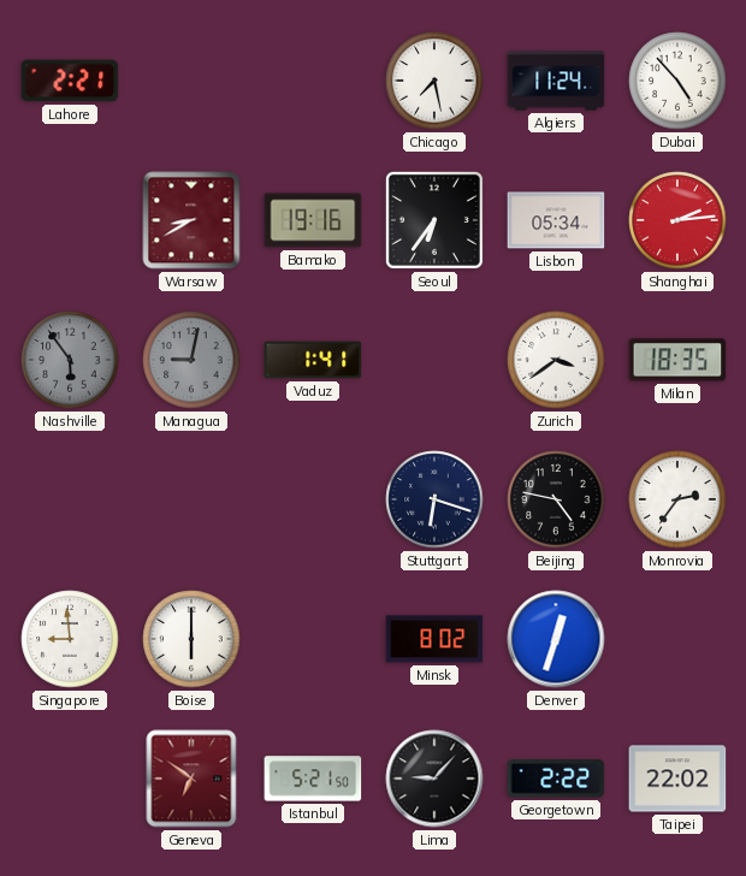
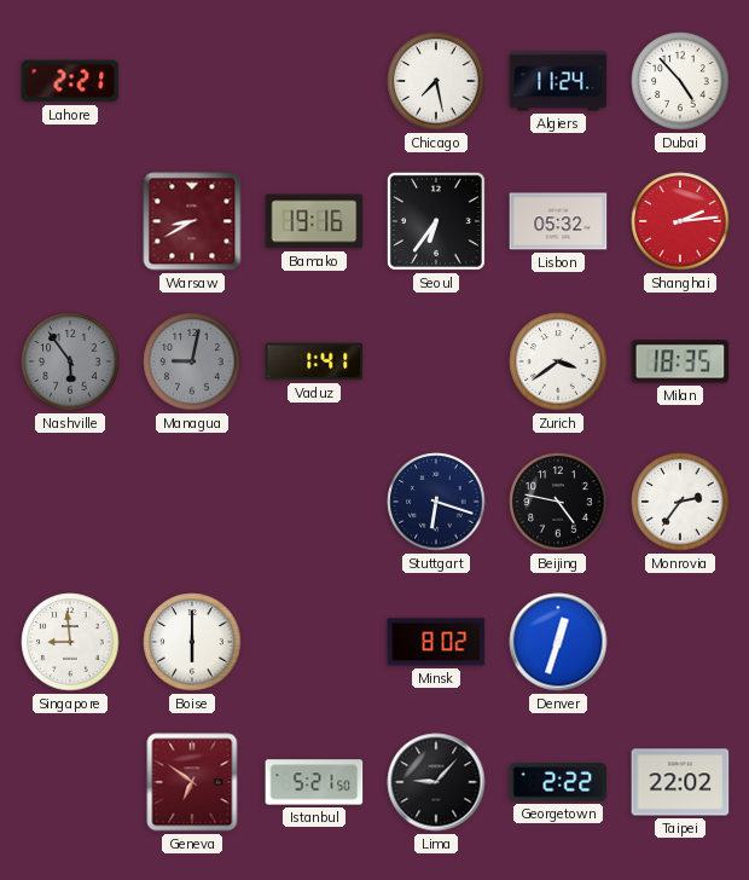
Lisbon: 05:34 -> 05:32
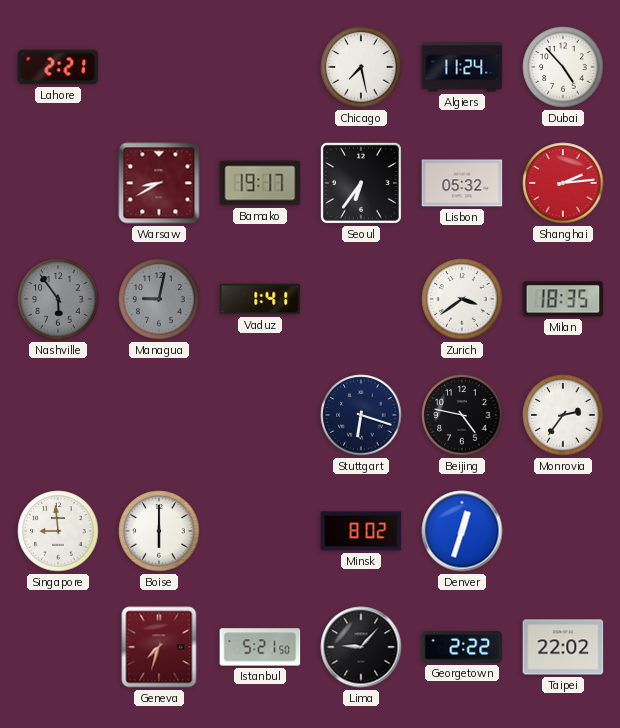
Bamako: 19:16 -> 19:17
Geneva: 6:51 -> 7:33
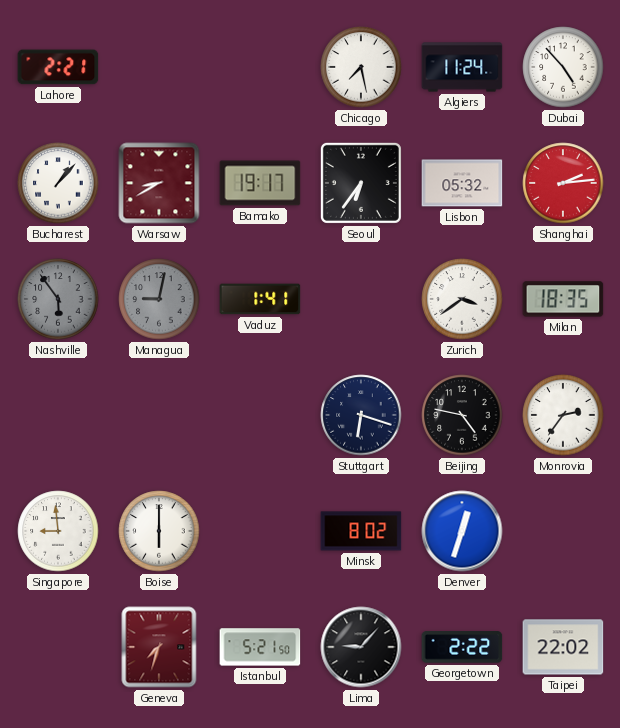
Bucharest: none -> 1:07
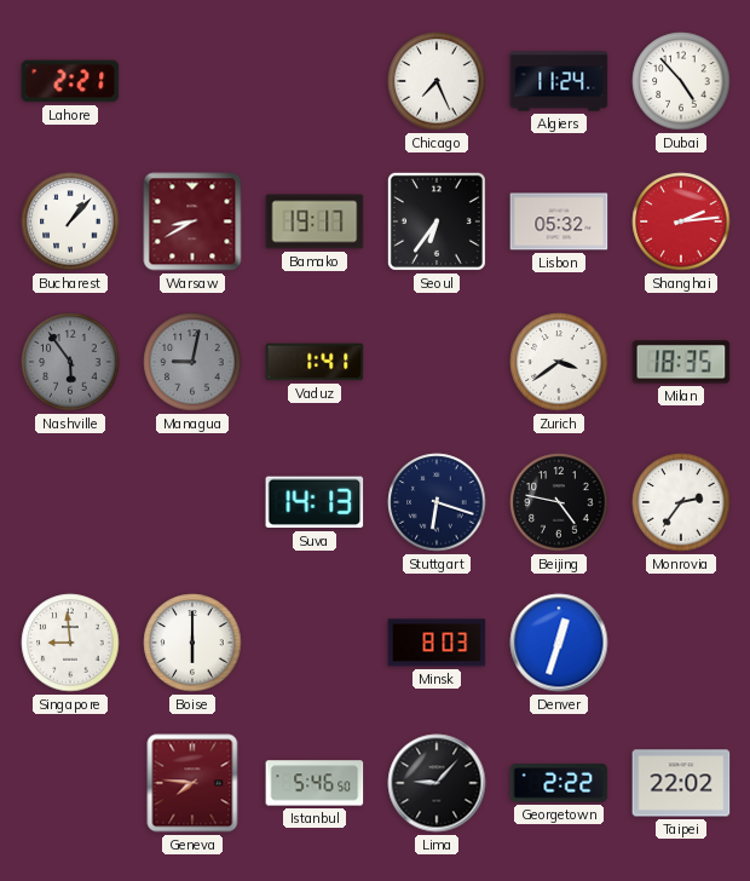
Chicago: 7:28 -> 7:26
Suva: none -> 14:13
Minsk: 8:02 -> 8:03
Geneva: 7:33 -> 7:46
Istanbul: 5:21 -> 5:46
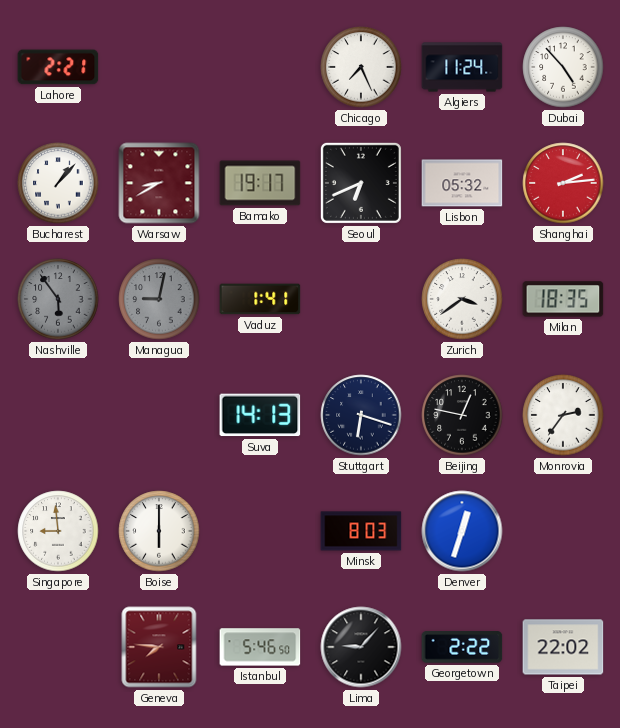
Seoul: 6:36 -> 6:41
Beijing: 4:47 -> 12:47
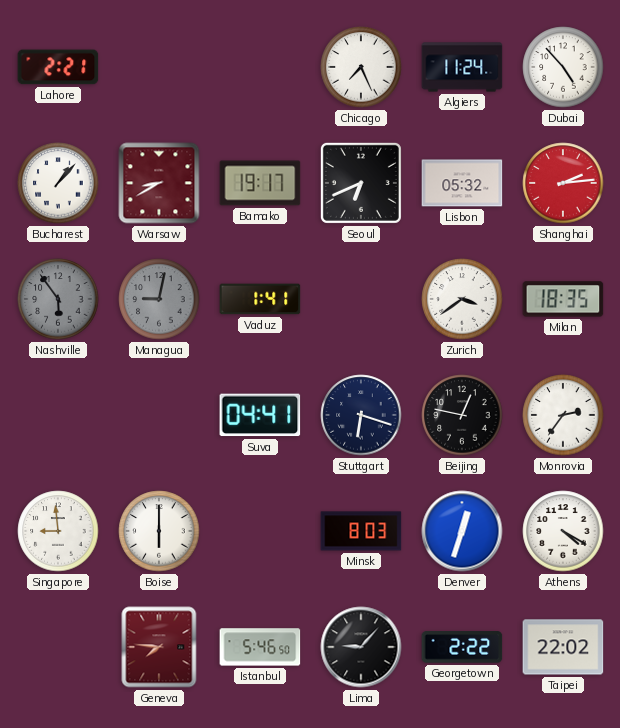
Suva: 14:13 -> 04:41
Athens: none -> 4:20
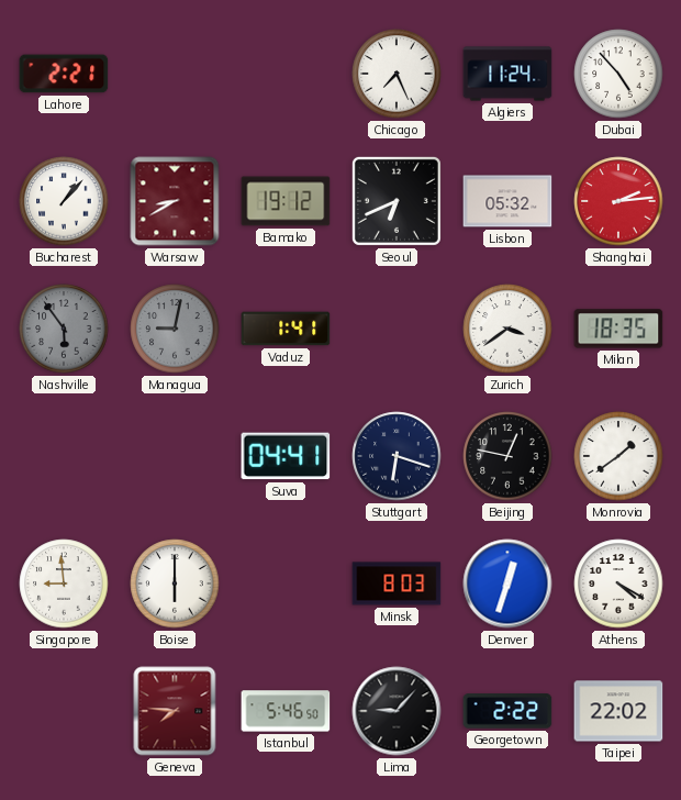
Bamako: 19:17 -> 19:12
Monrovia: 2:36 -> 1:39
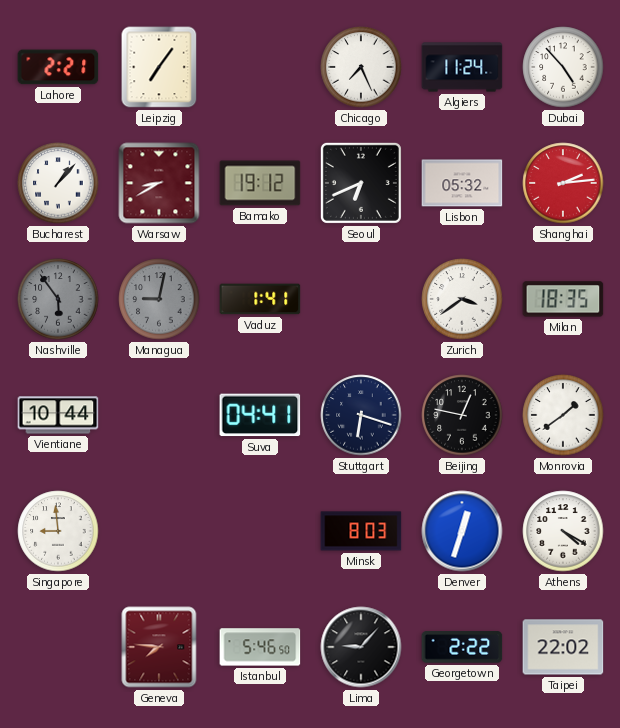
Leipzig: none -> 7:06
Vientiane: none -> 10:44
Boise: 6:00 -> none
